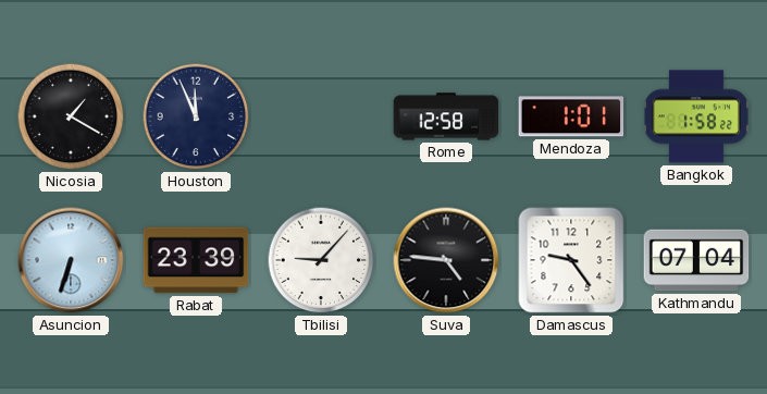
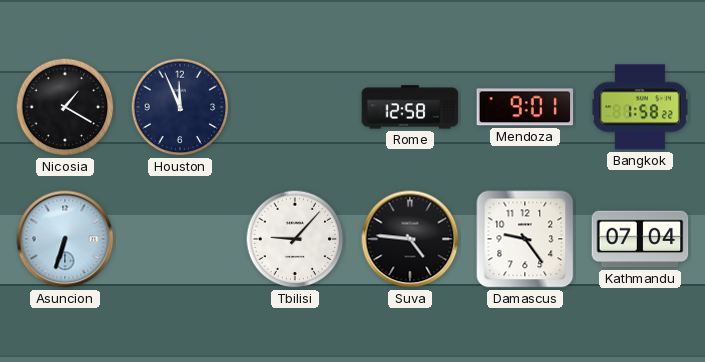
Mendoza: 1:01 -> 9:01
Rabat: 23:39 -> none
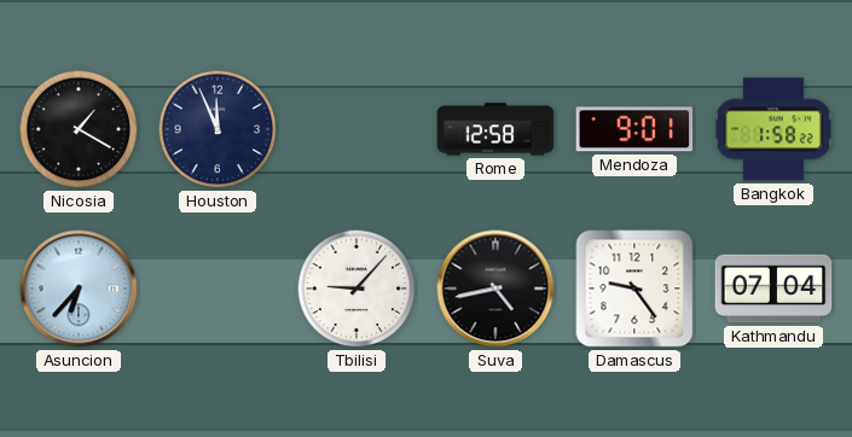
Asuncion: 6:33 -> 6:37
Suva: 4:46 -> 4:43
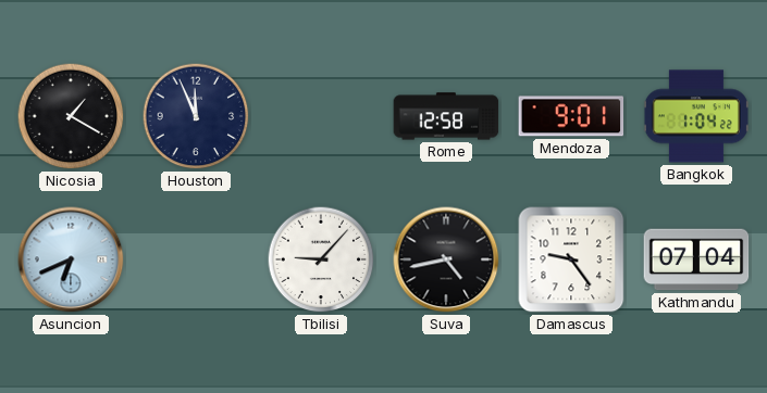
Bangkok: 1:58 -> 1:04
Asuncion: 6:37 -> 6:41
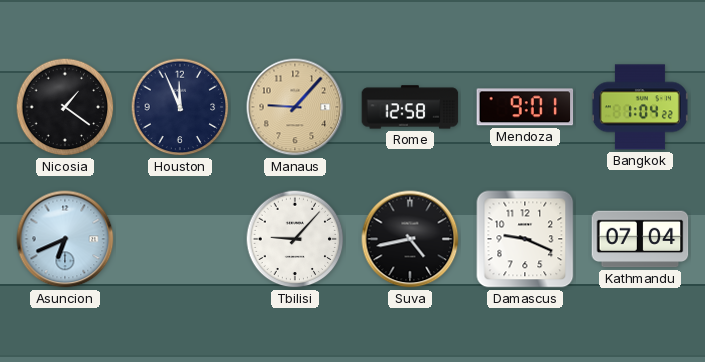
Nicosia: 1:20 -> 1:21
Manaus: none -> 9:07
Damascus: 9:24 -> 9:19
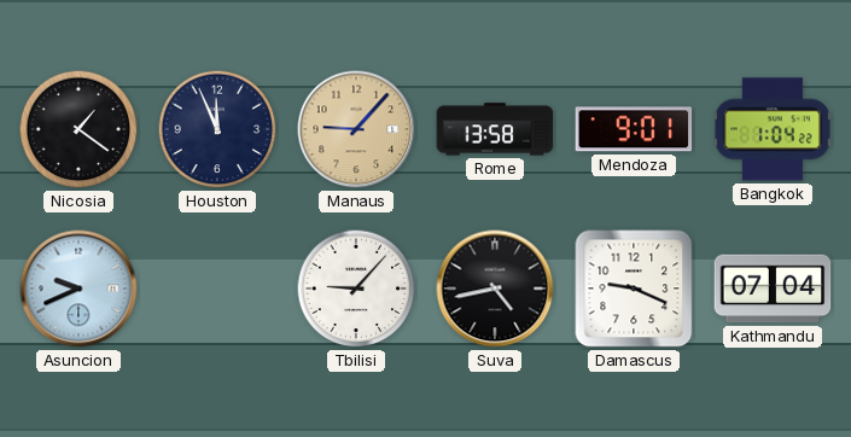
Rome: 12:58 -> 13:58
Asuncion: 6:41 -> 9:41
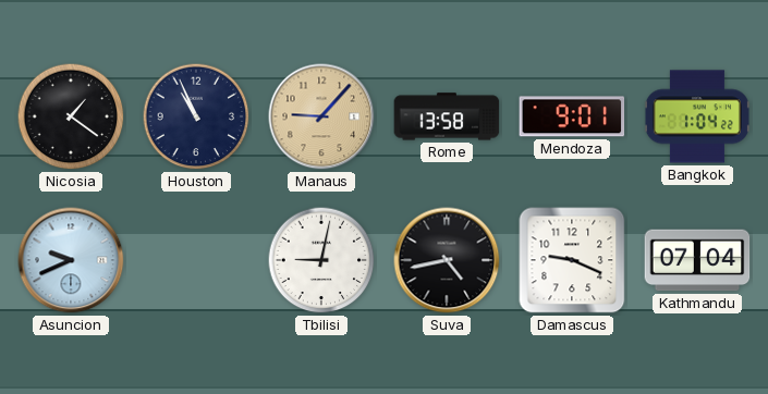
Houston: 11:56 -> 10:56
Tbilisi: 9:07 -> 9:02
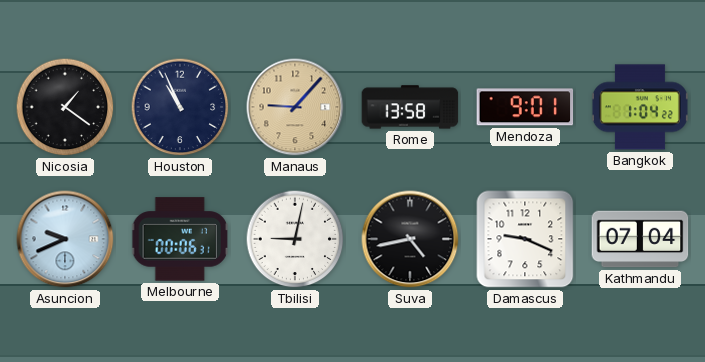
Melbourne: none -> 00:06
